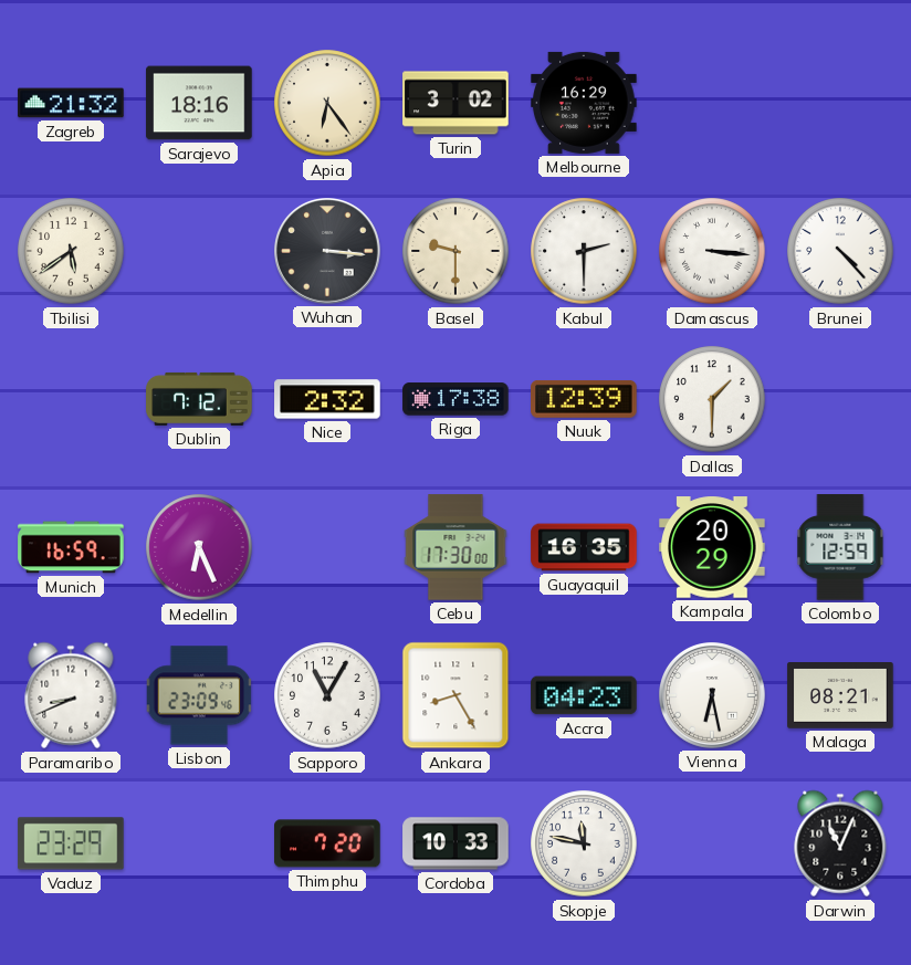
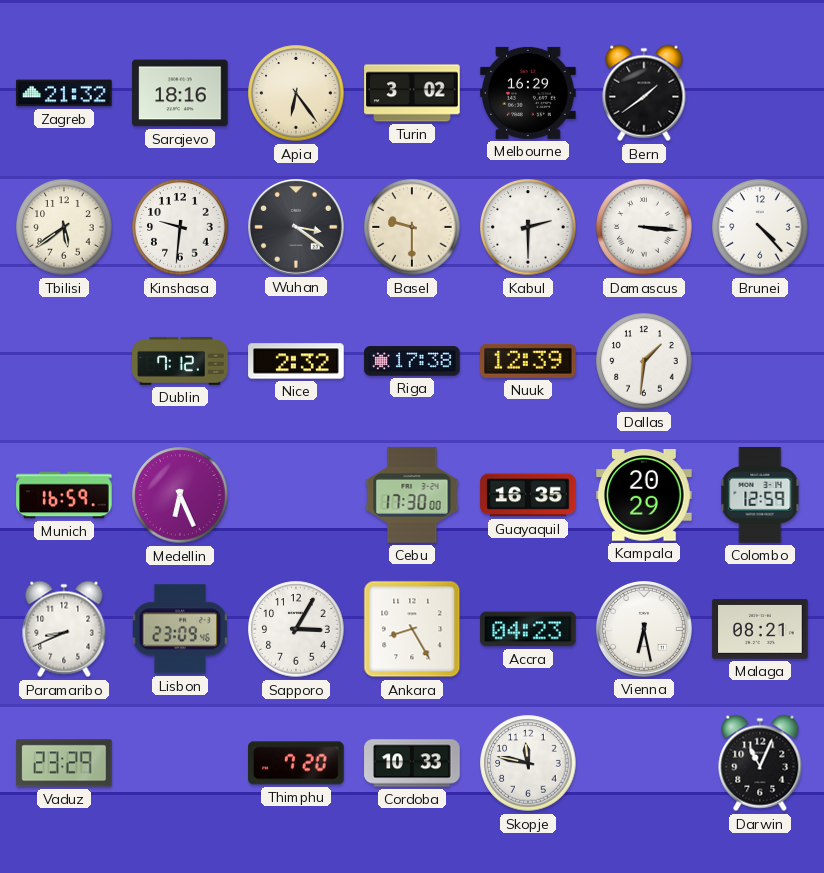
Bern: none -> 1:39
Kinshasa: none -> 9:31
Wuhan: 3:16 -> 3:21
Dallas: 1:30 -> 1:31
Sapporo: 11:05 -> 3:05
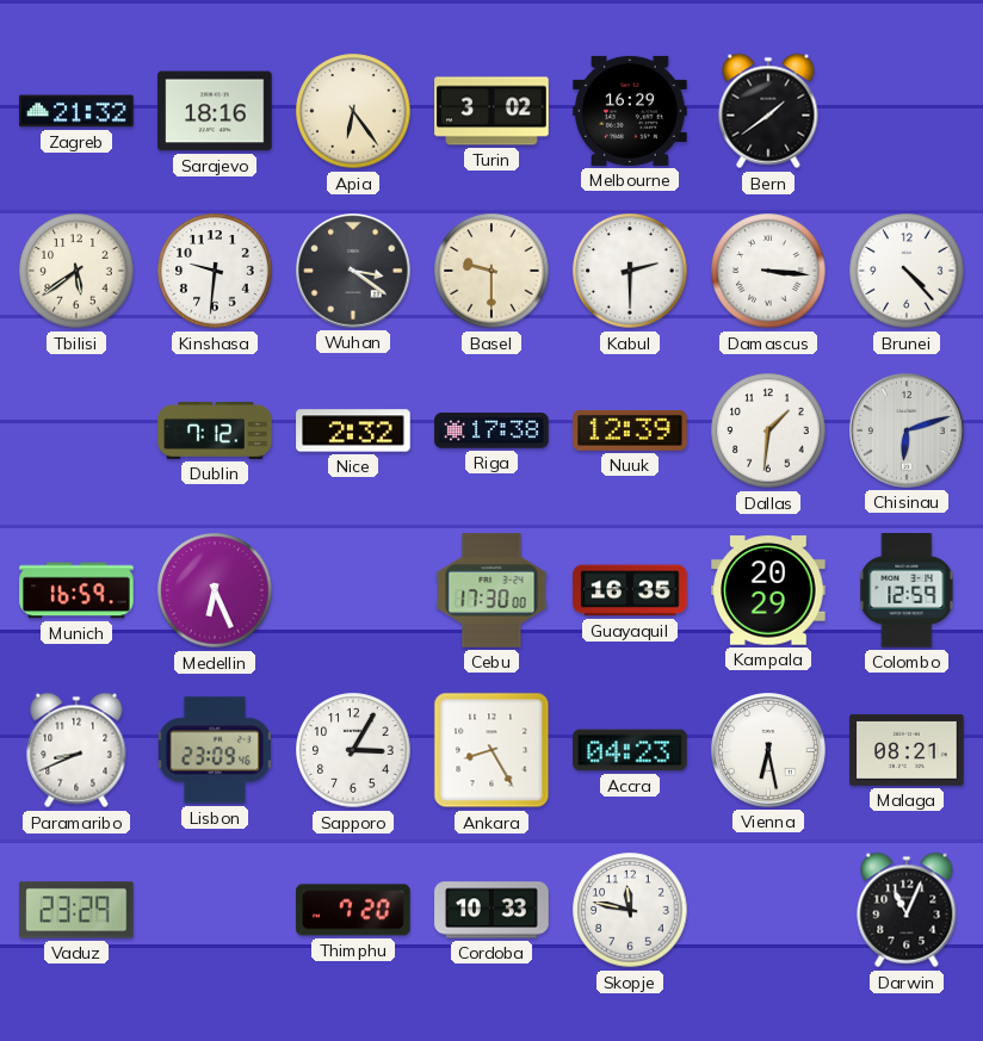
Chisinau: none -> 6:12
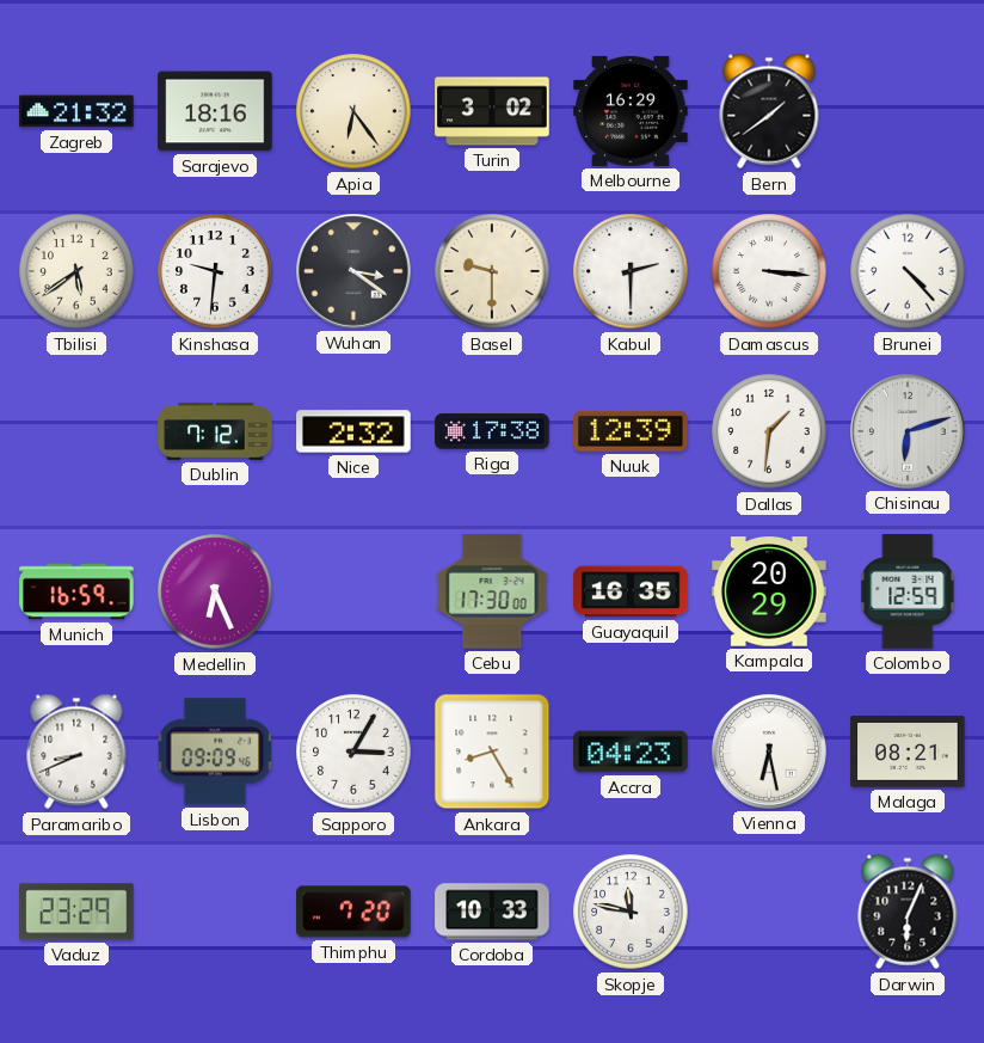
Lisbon: 23:09 -> 09:09
Darwin: 11:04 -> 6:04
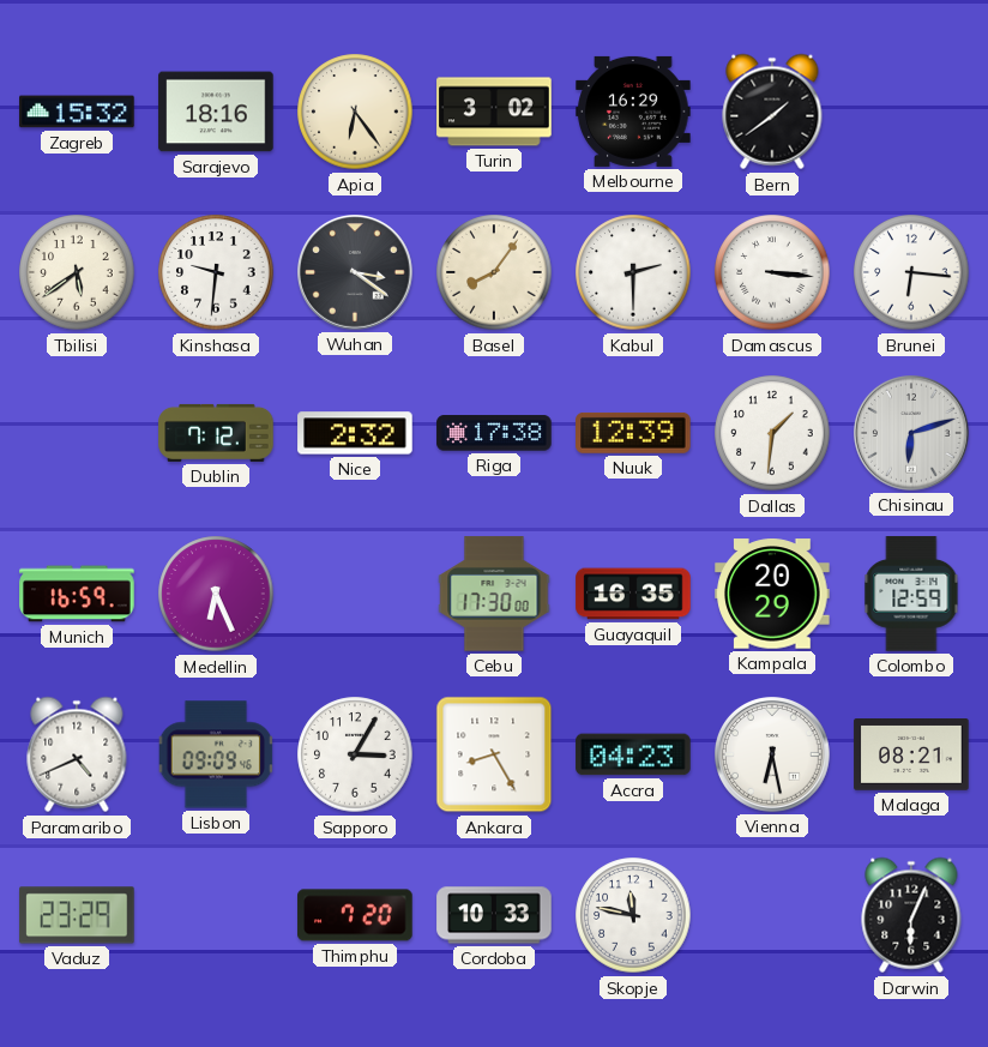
Zagreb: 21:32 -> 15:32
Basel: 9:30 -> 8:06
Brunei: 4:23 -> 6:16
Paramaribo: 8:41 -> 4:41
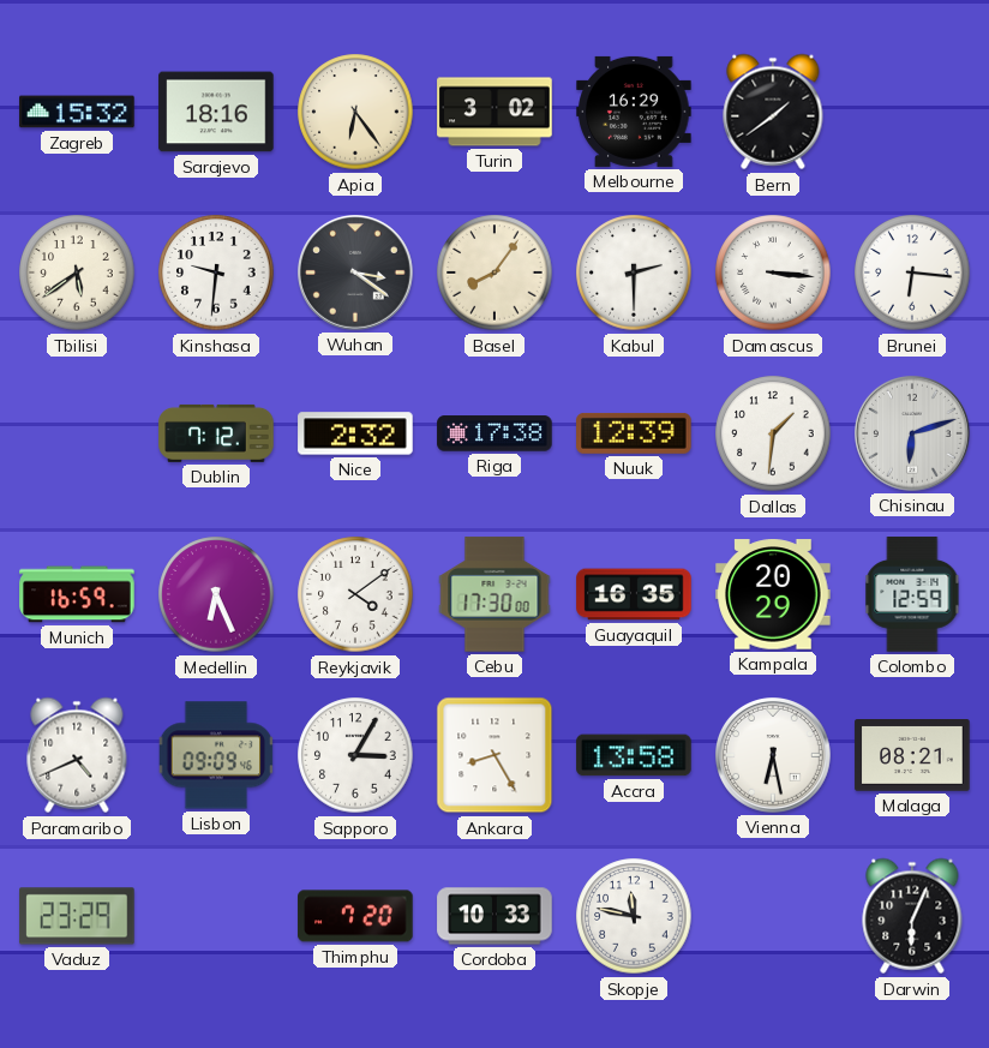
Reykjavik: none -> 4:09
Accra: 04:23 -> 13:58
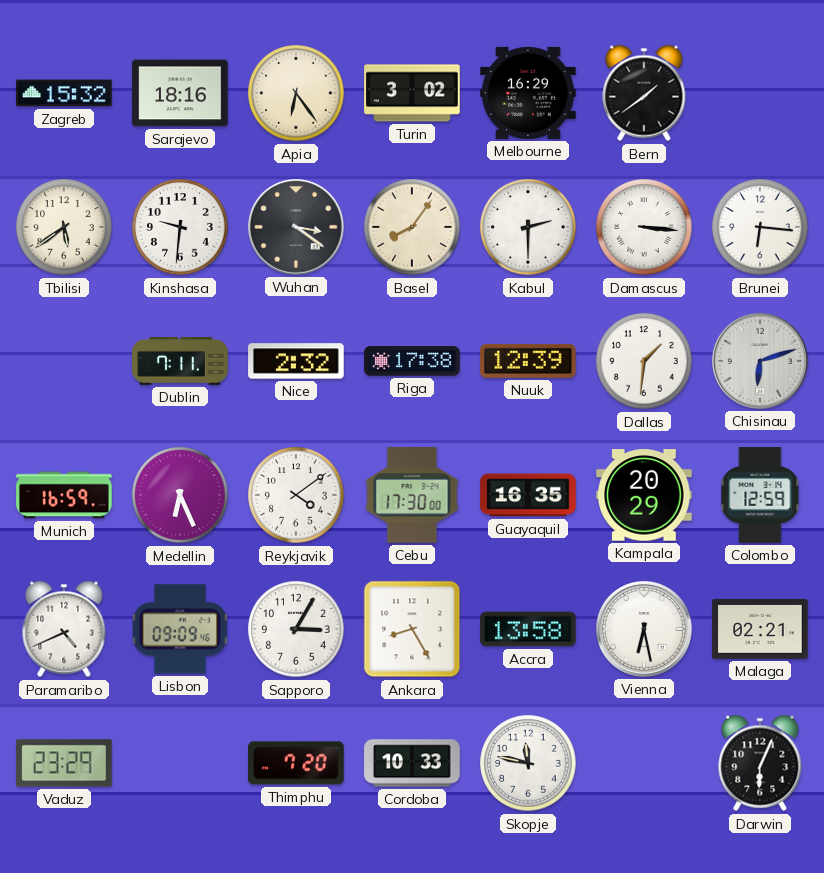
Dublin: 7:12 -> 7:11
Malaga: 08:21 -> 02:21
